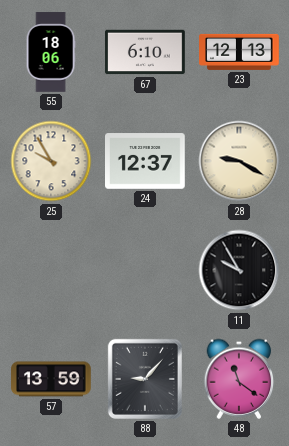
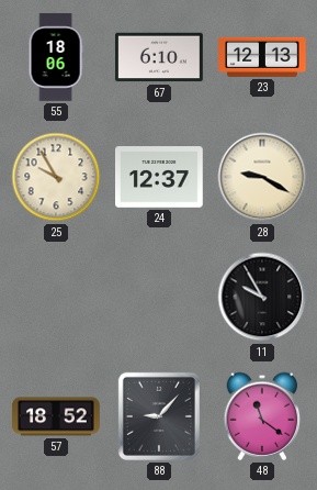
57: 13:59 -> 18:52
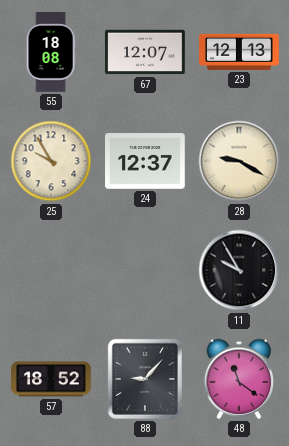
55: 18:06 -> 18:08
67: 6:10 -> 12:07
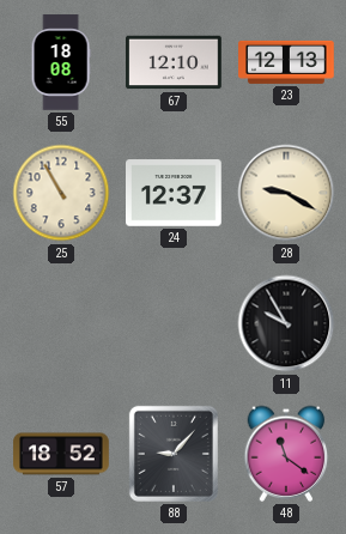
67: 12:07 -> 12:10
25: 9:55 -> 10:55
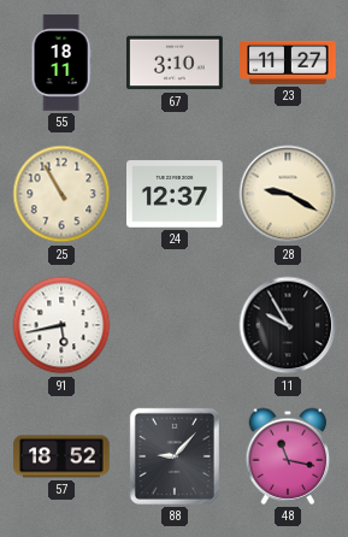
55: 18:08 -> 18:11
67: 12:10 -> 3:10
23: 12:13 -> 11:27
91: none -> 5:43
48: 11:21 -> 11:17
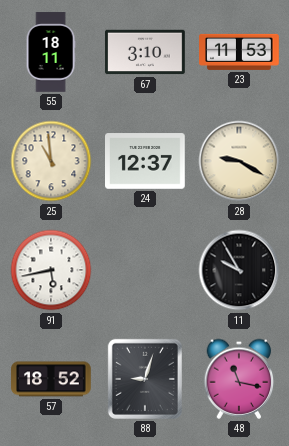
23: 11:27 -> 11:53
25: 10:55 -> 10:59
88: 9:07 -> 9:03
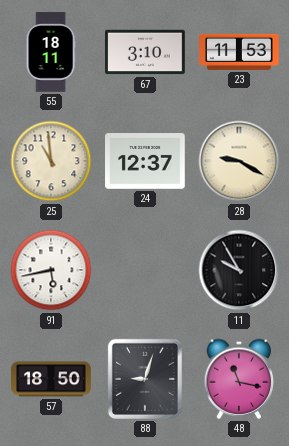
57: 18:52 -> 18:50
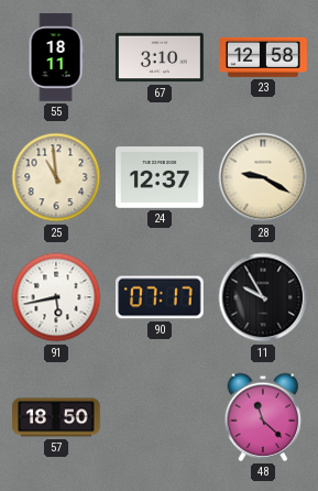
23: 11:53 -> 12:58
90: none -> 07:17
88: 9:03 -> none
48: 11:17 -> 11:22
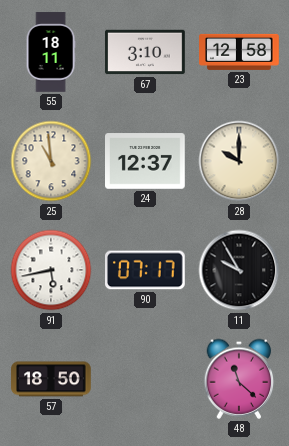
28: 9:20 -> 10:00
